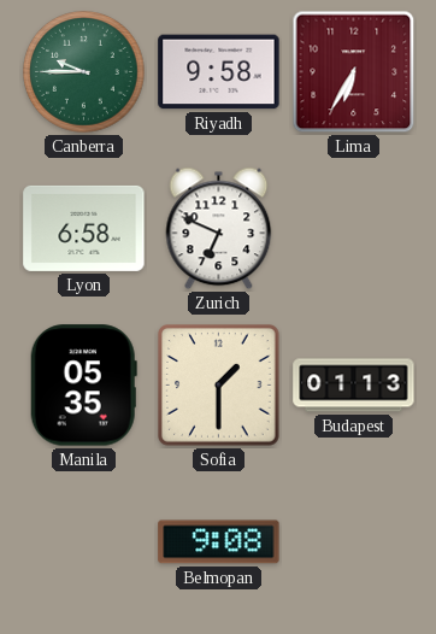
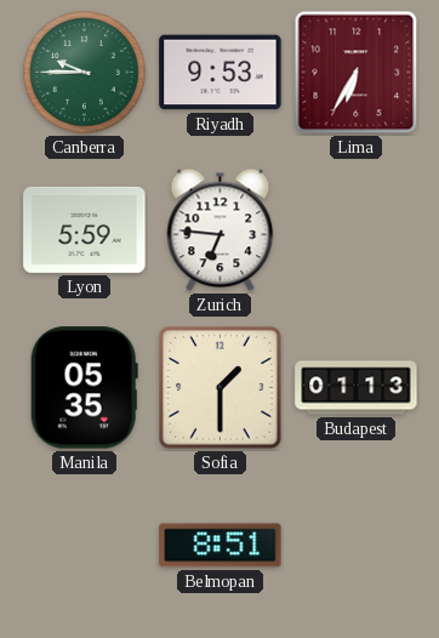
Riyadh: 9:58 -> 9:53
Lyon: 6:58 -> 5:59
Zurich: 6:49 -> 6:46
Belmopan: 9:08 -> 8:51
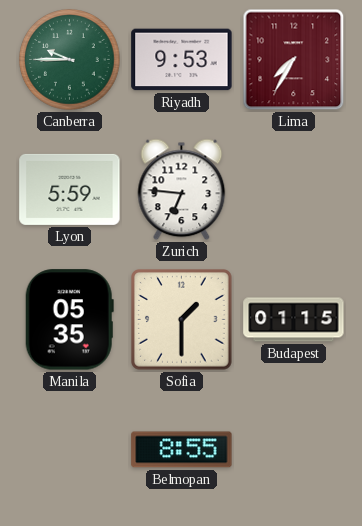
Lima: 6:35 -> 7:35
Budapest: 01:13 -> 01:15
Belmopan: 8:51 -> 8:55
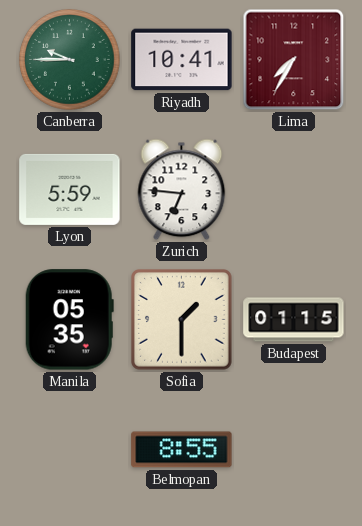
Riyadh: 9:53 -> 10:41
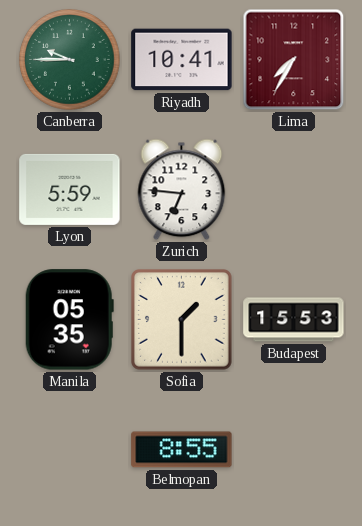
Budapest: 01:15 -> 15:53
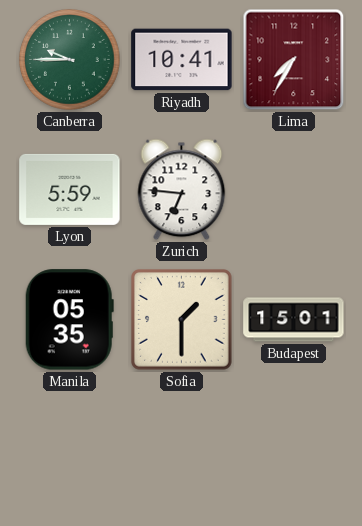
Budapest: 15:53 -> 15:01
Belmopan: 8:55 -> none
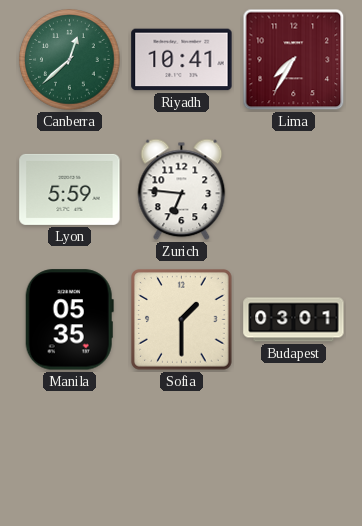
Canberra: 9:45 -> 12:38
Budapest: 15:01 -> 03:01
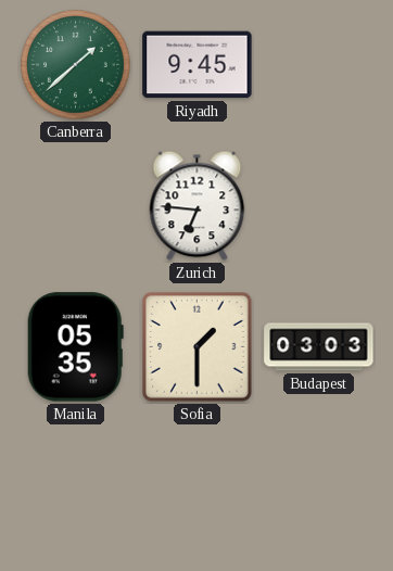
Canberra: 12:38 -> 1:38
Riyadh: 10:41 -> 9:45
Lima: 7:35 -> none
Lyon: 5:59 -> none
Budapest: 03:01 -> 03:03
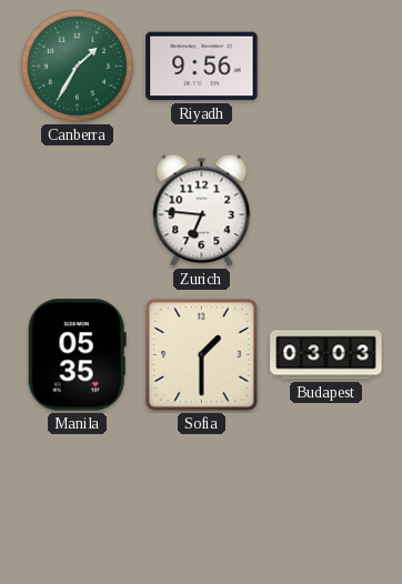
Canberra: 1:38 -> 1:35
Riyadh: 9:45 -> 9:56
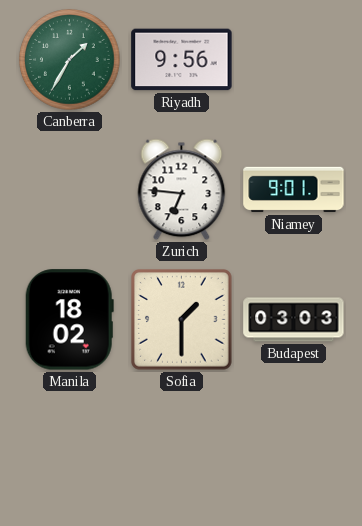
Niamey: none -> 9:01
Manila: 05:35 -> 18:02
